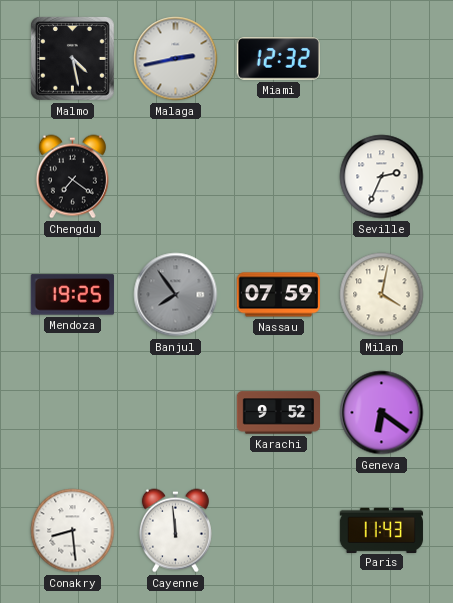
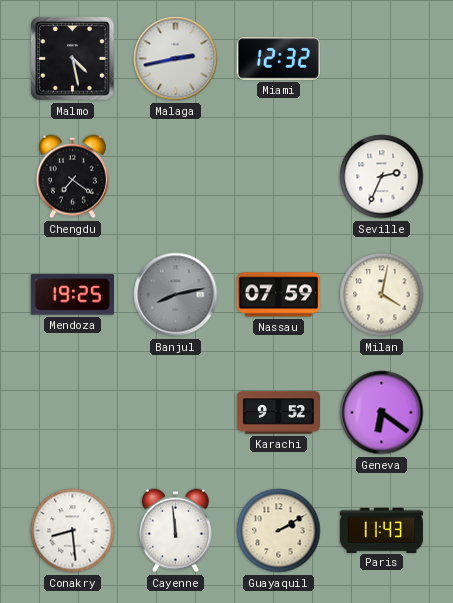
Banjul: 7:54 -> 8:13
Guayaquil: none -> 2:10
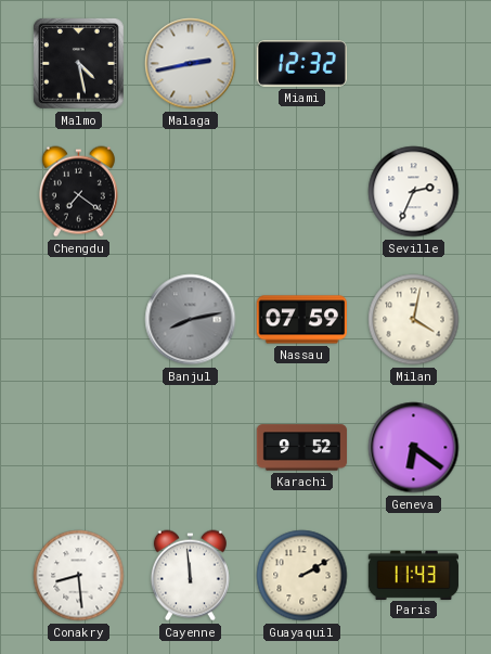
Mendoza: 19:25 -> none
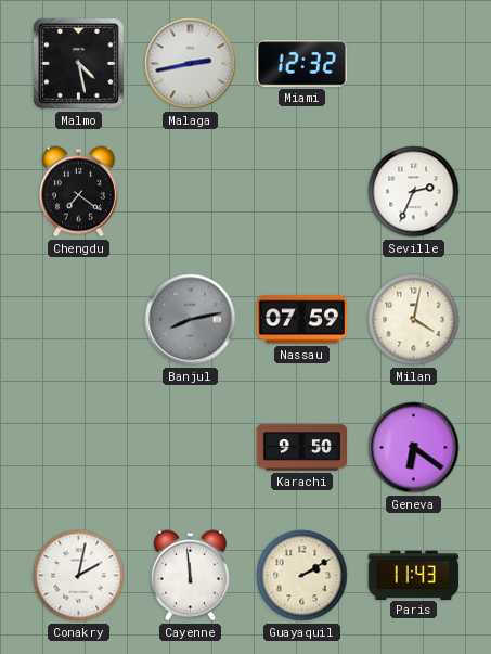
Karachi: 9:52 -> 9:50
Conakry: 8:29 -> 2:02
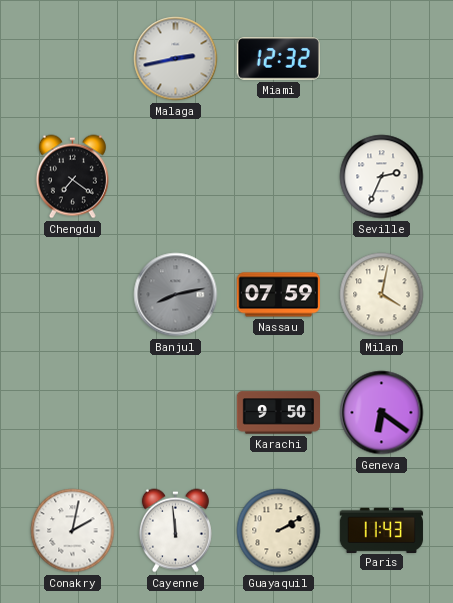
Malmo: 4:28 -> none
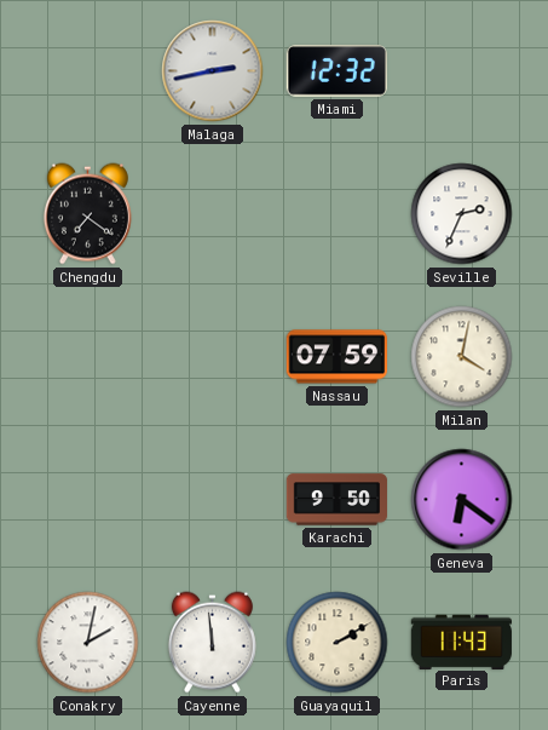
Banjul: 8:13 -> none
